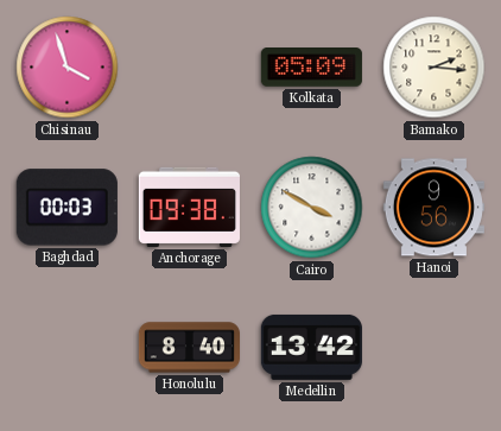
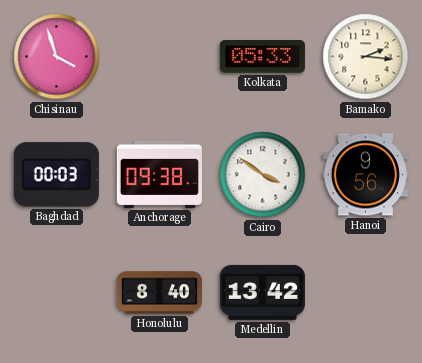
Kolkata: 05:09 -> 05:33
Cairo: 3:50 -> 3:51
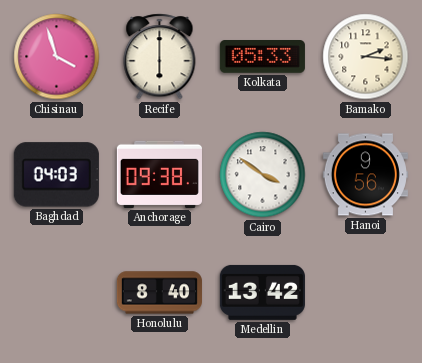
Recife: none -> 6:00
Baghdad: 00:03 -> 04:03
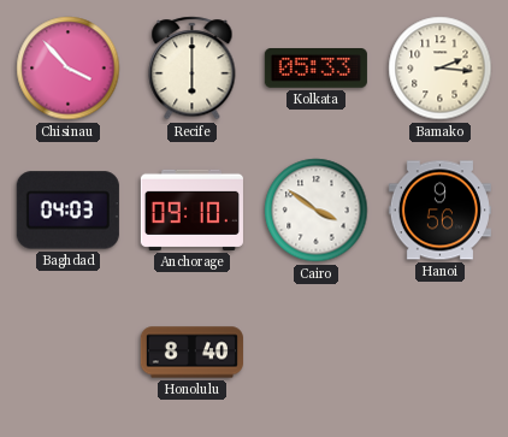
Chisinau: 3:57 -> 3:53
Anchorage: 09:38 -> 09:10
Medellin: 13:42 -> none
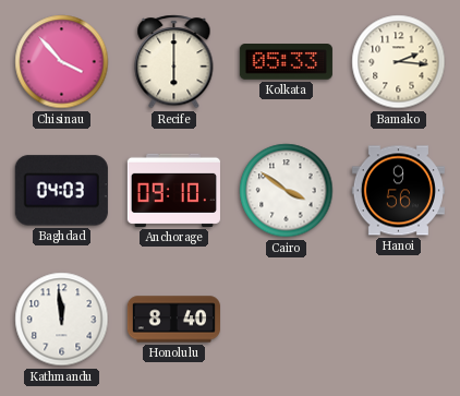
Kathmandu: none -> 11:59
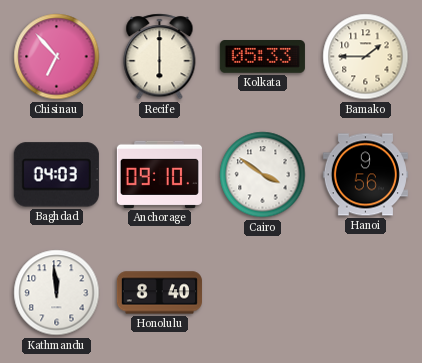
Chisinau: 3:53 -> 6:53
Bamako: 2:16 -> 1:45
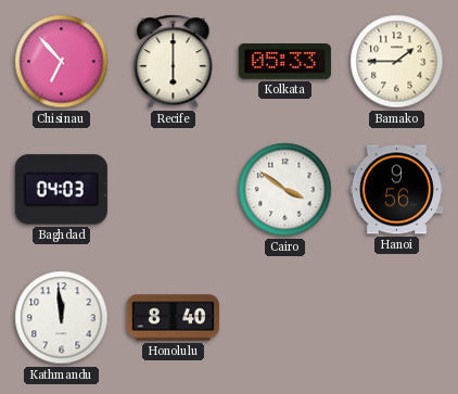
Anchorage: 09:10 -> none
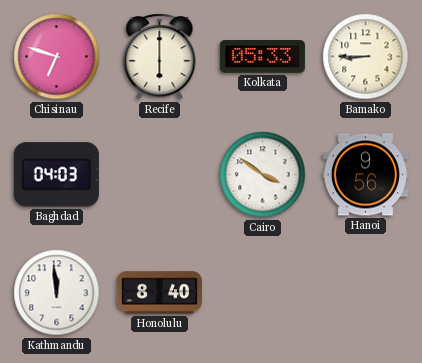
Chisinau: 6:53 -> 6:48
Bamako: 1:45 -> 8:45
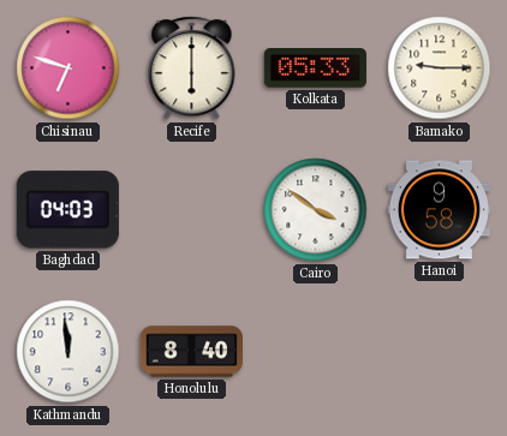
Bamako: 8:45 -> 9:15
Hanoi: 9:56 -> 9:58
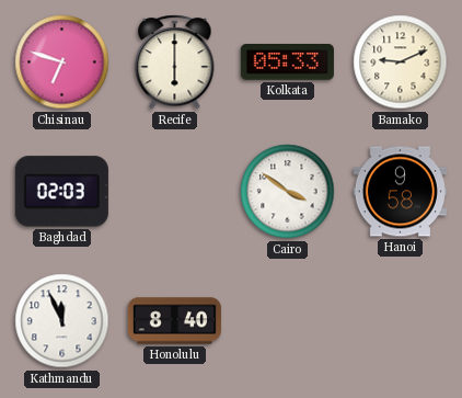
Bamako: 9:15 -> 9:11
Baghdad: 04:03 -> 02:03
Kathmandu: 11:59 -> 11:56
